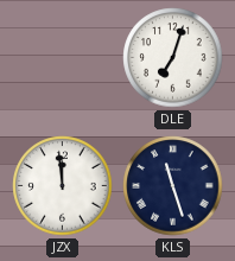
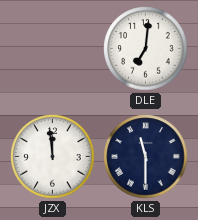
DLE: 7:03 -> 7:01
KLS: 11:27 -> 11:30
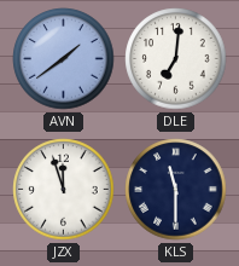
AVN: none -> 1:39
JZX: 11:59 -> 11:57
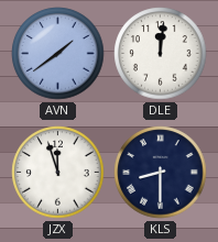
DLE: 7:01 -> 12:01
KLS: 11:30 -> 8:30
